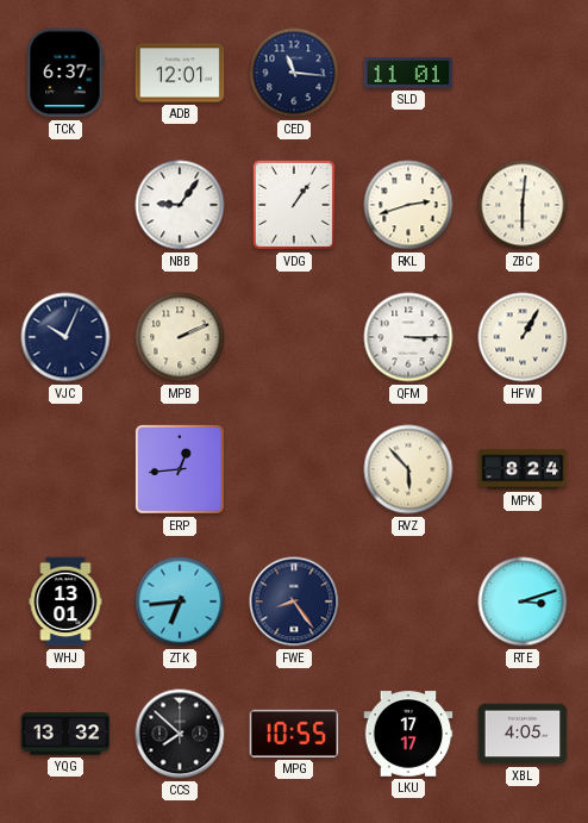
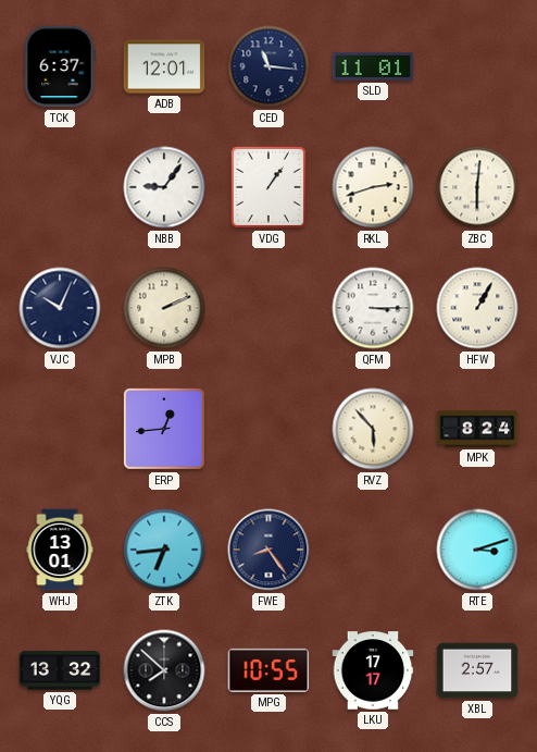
XBL: 4:05 -> 2:57
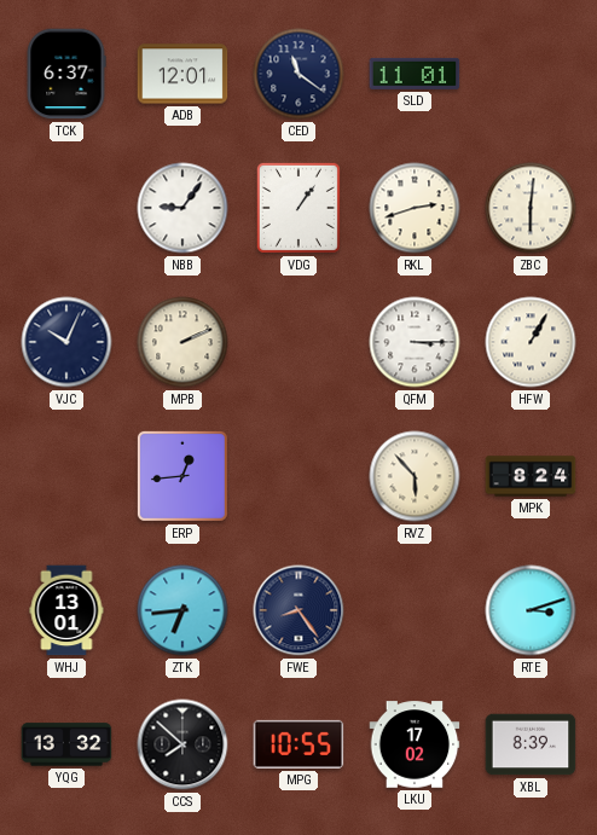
CED: 11:16 -> 11:21
LKU: 17:17 -> 17:02
XBL: 2:57 -> 8:39
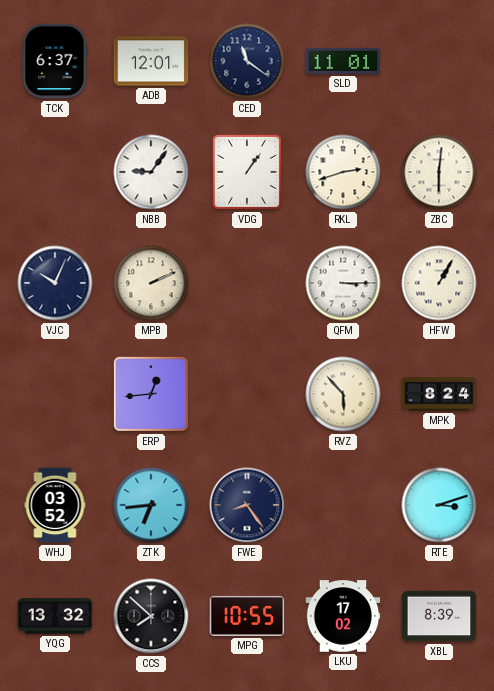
WHJ: 13:01 -> 03:52
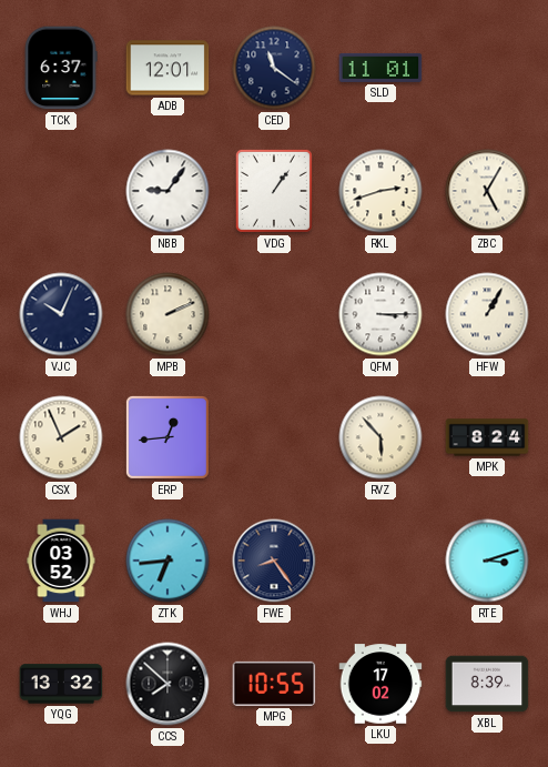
ZBC: 6:01 -> 5:05
CSX: none -> 1:56
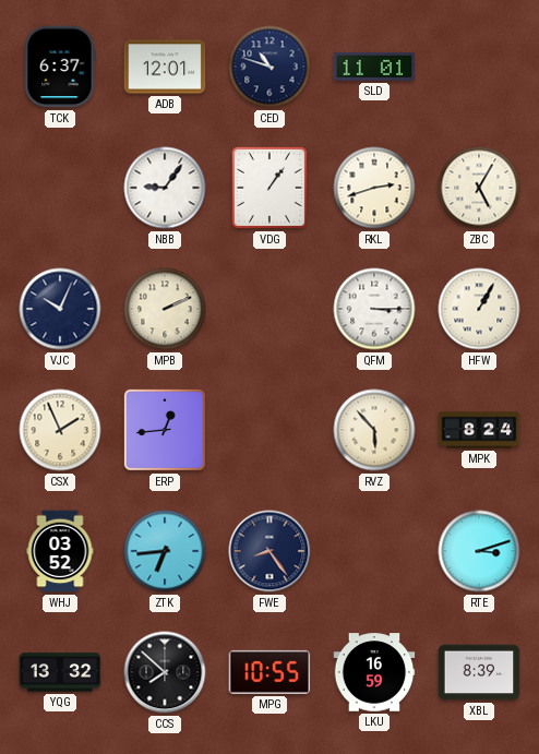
CED: 11:21 -> 10:48
LKU: 17:02 -> 16:59
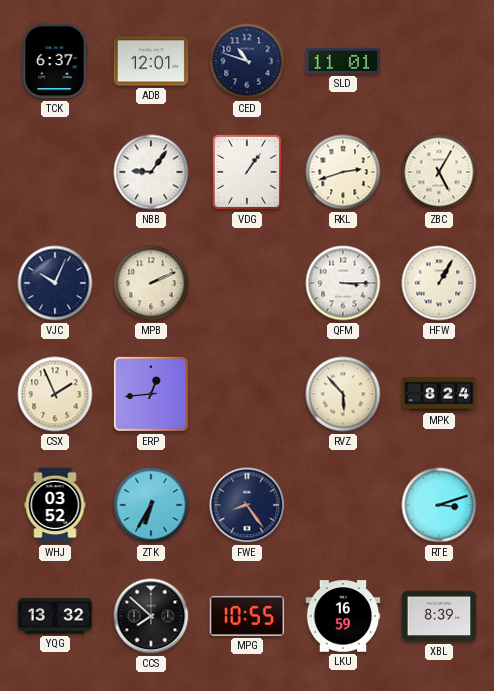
ZTK: 6:44 -> 6:35
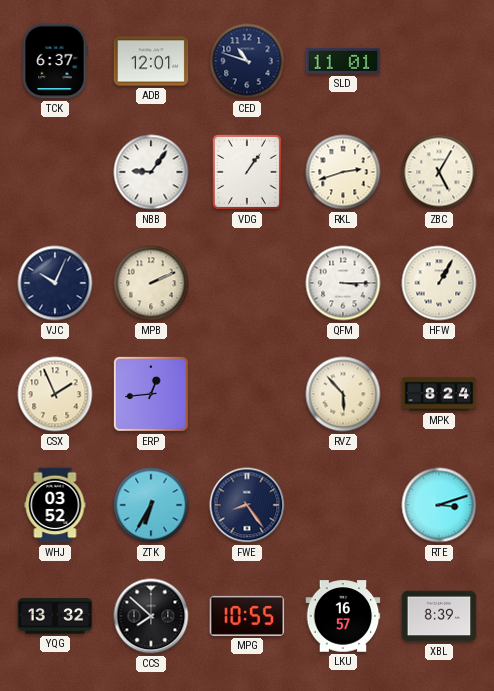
LKU: 16:59 -> 16:57
